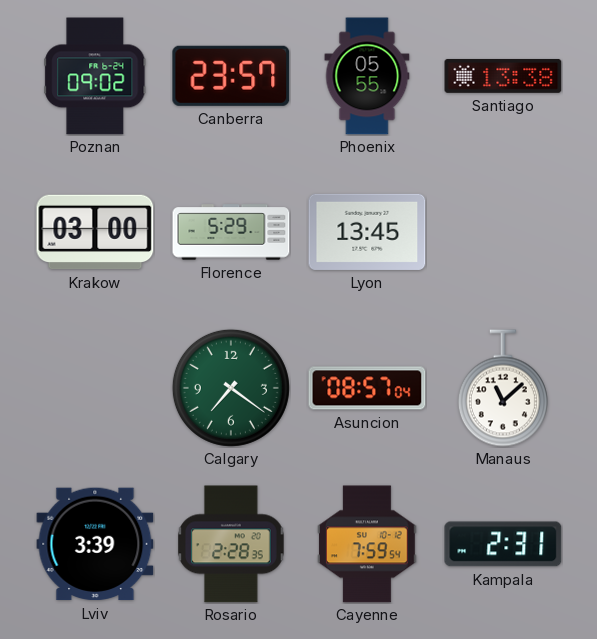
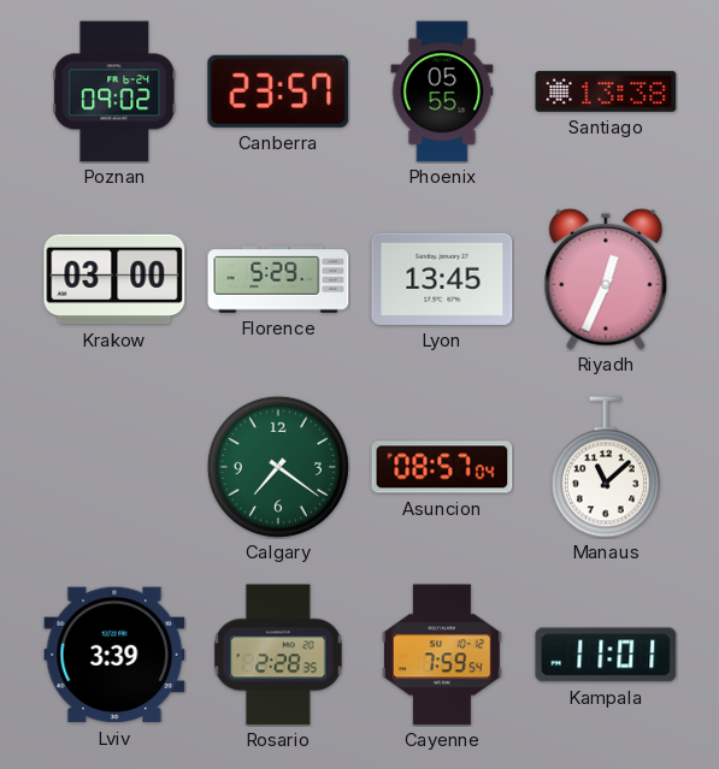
Riyadh: none -> 12:34
Kampala: 2:31 -> 11:01
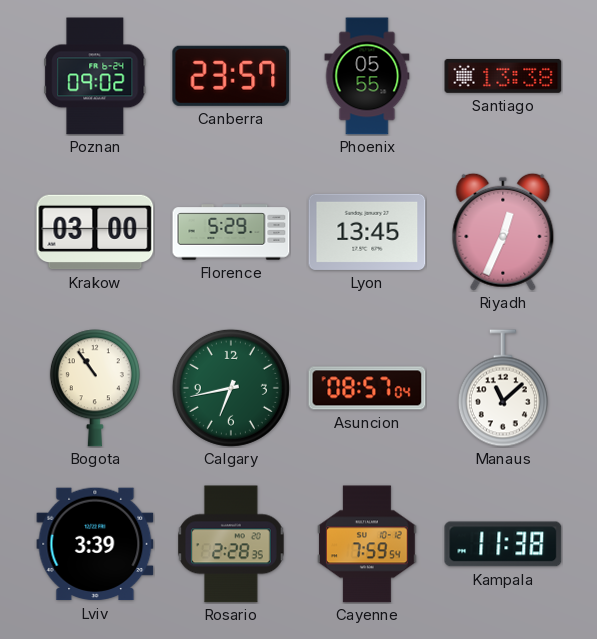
Bogota: none -> 10:54
Calgary: 7:21 -> 6:43
Kampala: 11:01 -> 11:38
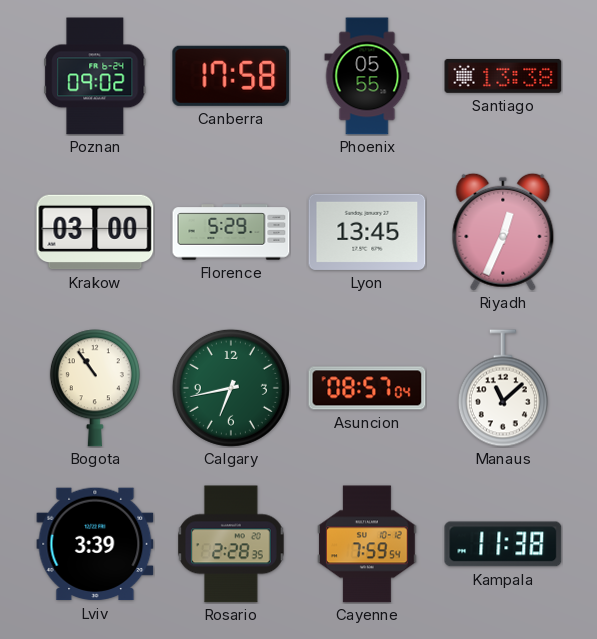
Canberra: 23:57 -> 17:58
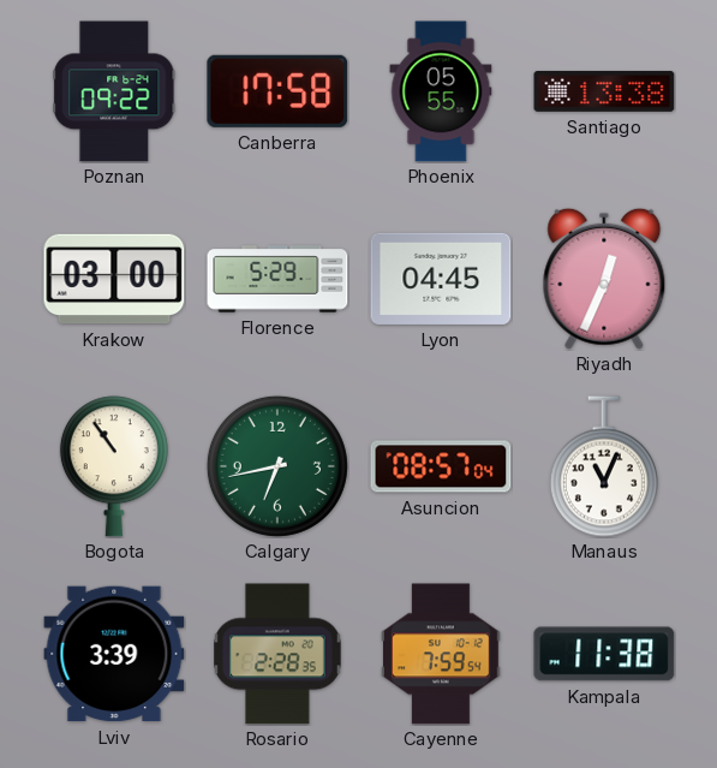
Poznan: 09:02 -> 09:22
Lyon: 13:45 -> 04:45
Manaus: 11:08 -> 11:04
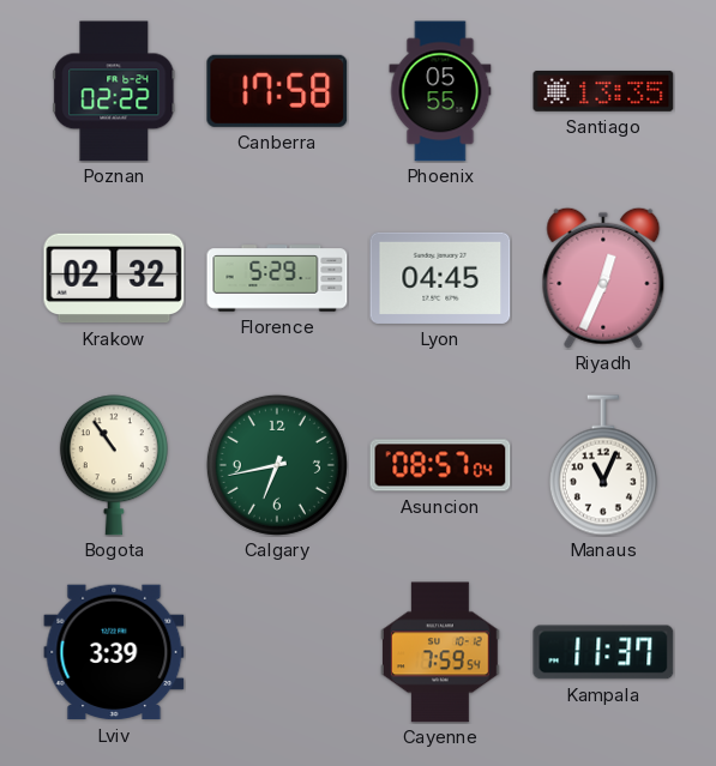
Poznan: 09:22 -> 02:22
Santiago: 13:38 -> 13:35
Krakow: 03:00 -> 02:32
Rosario: 2:28 -> none
Kampala: 11:38 -> 11:37
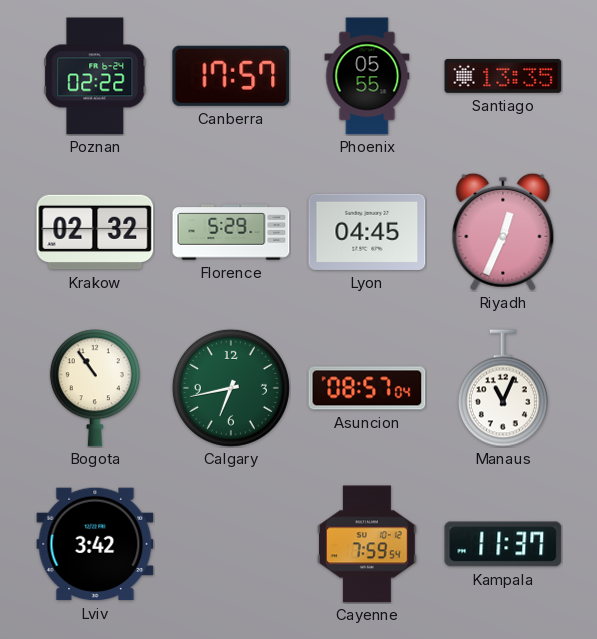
Canberra: 17:58 -> 17:57
Lviv: 3:39 -> 3:42
